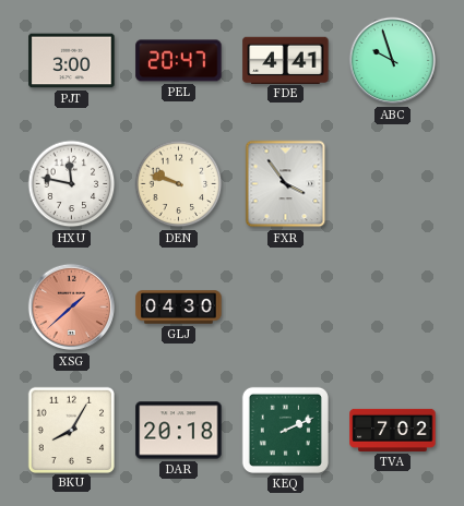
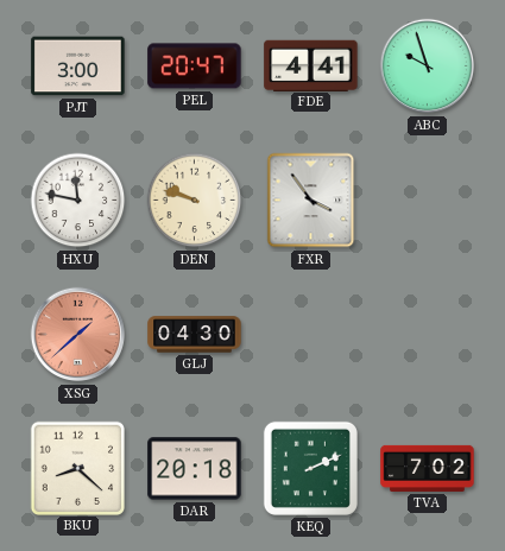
BKU: 8:05 -> 8:22
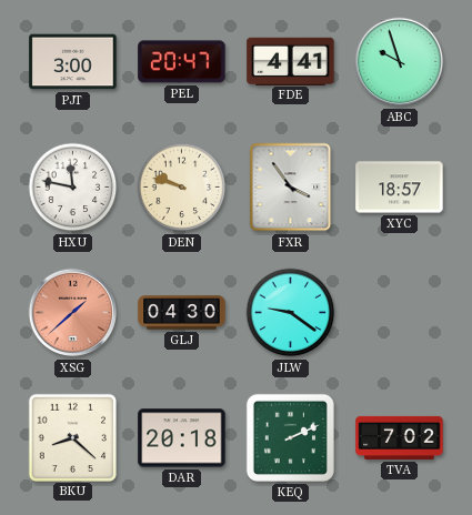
XYC: none -> 18:57
JLW: none -> 9:21
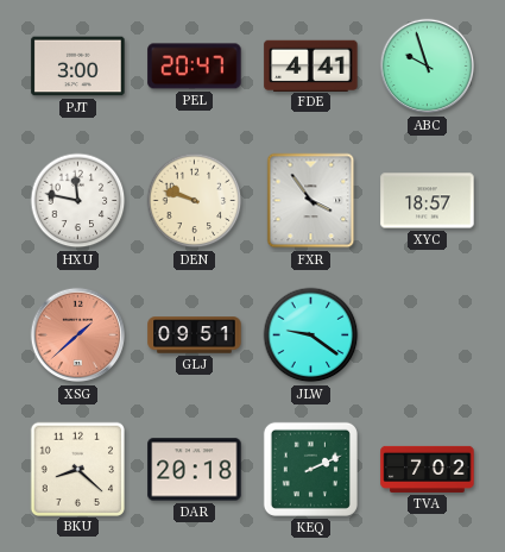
GLJ: 04:30 -> 09:51
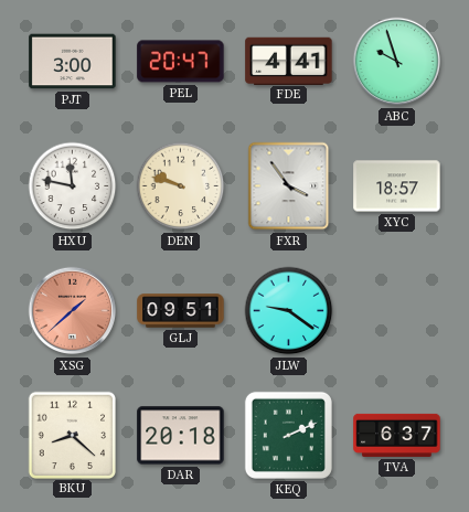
TVA: 7:02 -> 6:37
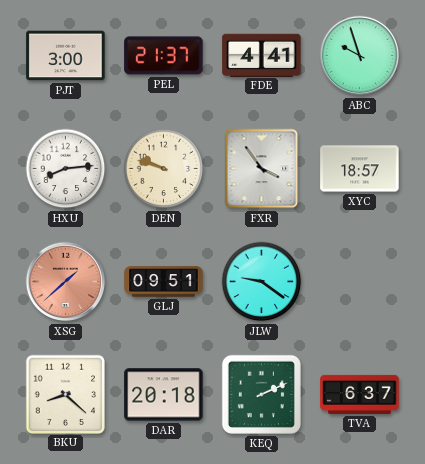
PEL: 20:47 -> 21:37
HXU: 11:47 -> 8:14
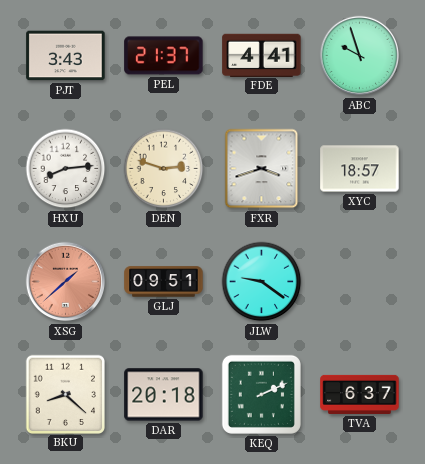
PJT: 3:00 -> 3:43
DEN: 9:48 -> 2:48
FXR: 3:54 -> 3:42
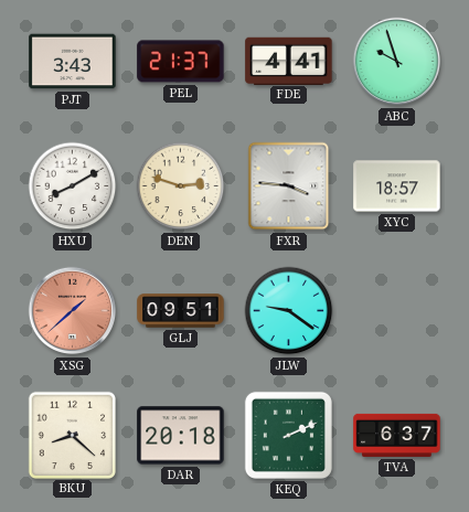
HXU: 8:14 -> 8:10
FXR: 3:42 -> 3:46
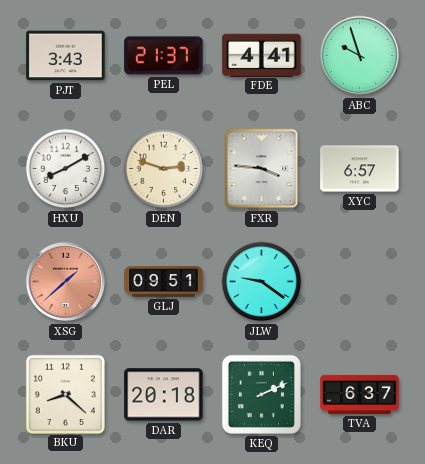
XYC: 18:57 -> 6:57
